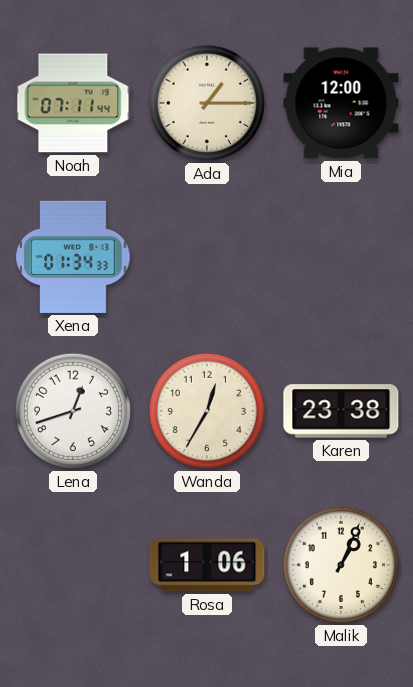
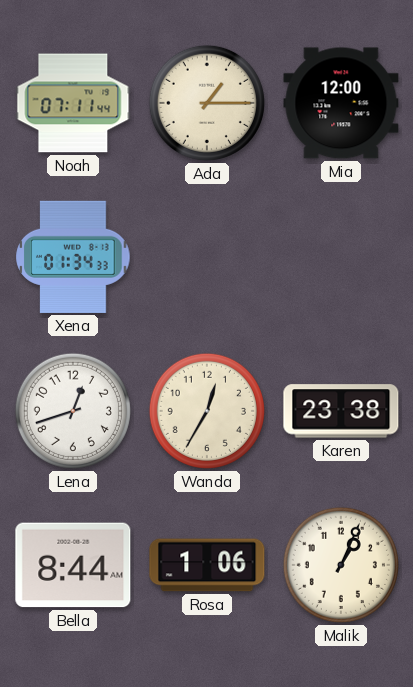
Bella: none -> 8:44
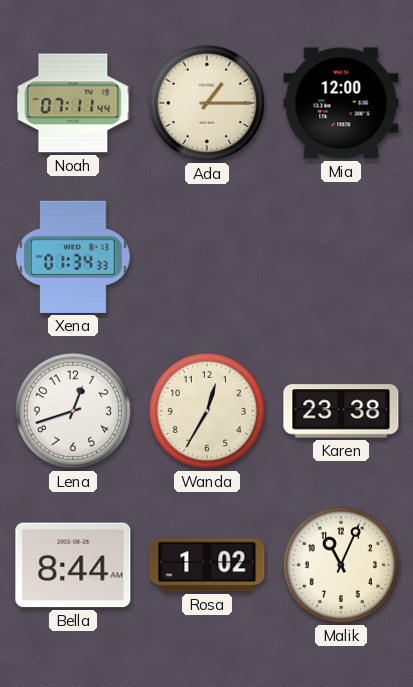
Rosa: 1:06 -> 1:02
Malik: 1:04 -> 11:04
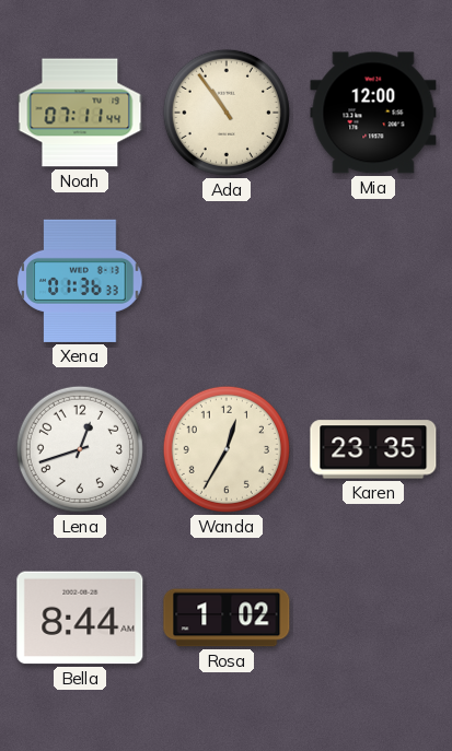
Ada: 1:15 -> 10:54
Xena: 01:34 -> 01:36
Karen: 23:38 -> 23:35
Malik: 11:04 -> none
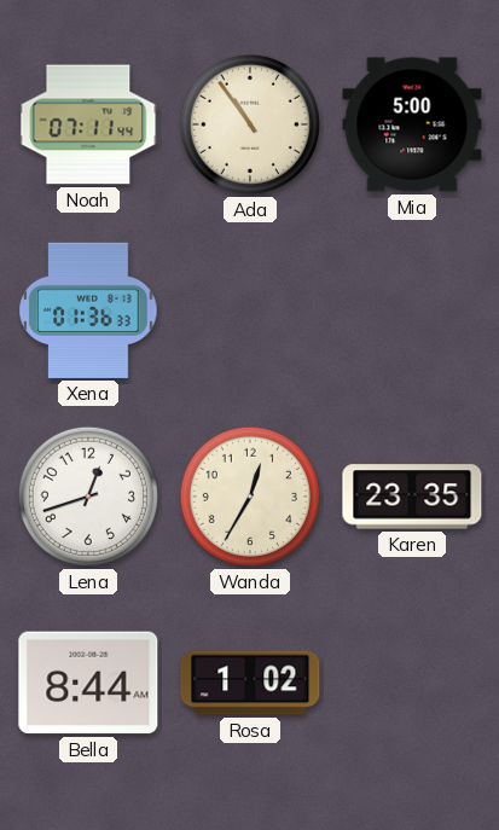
Mia: 12:00 -> 5:00
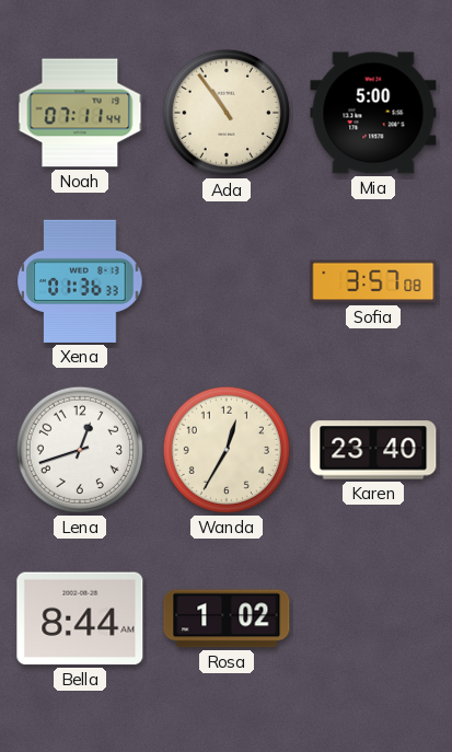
Sofia: none -> 3:57
Karen: 23:35 -> 23:40
